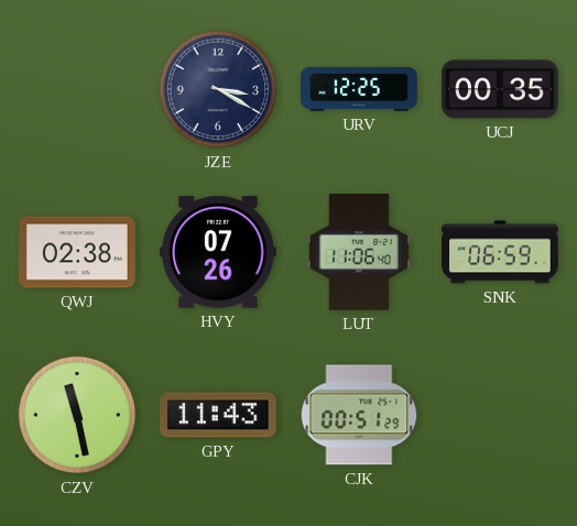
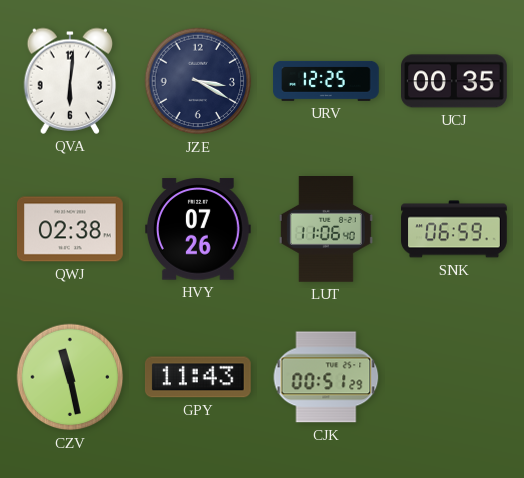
QVA: none -> 6:01
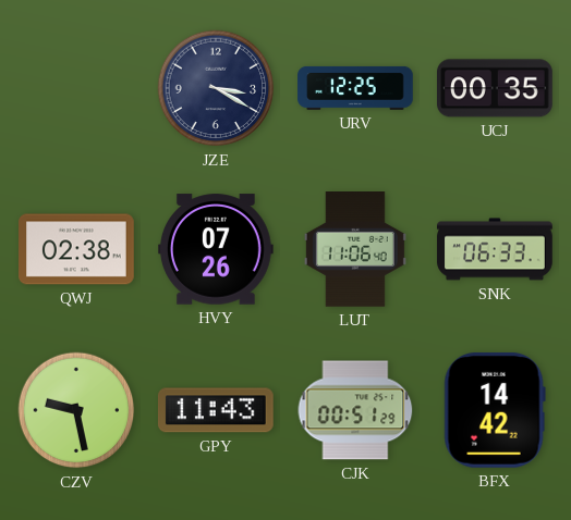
QVA: 6:01 -> none
SNK: 06:59 -> 06:33
CZV: 11:28 -> 9:28
BFX: none -> 14:42
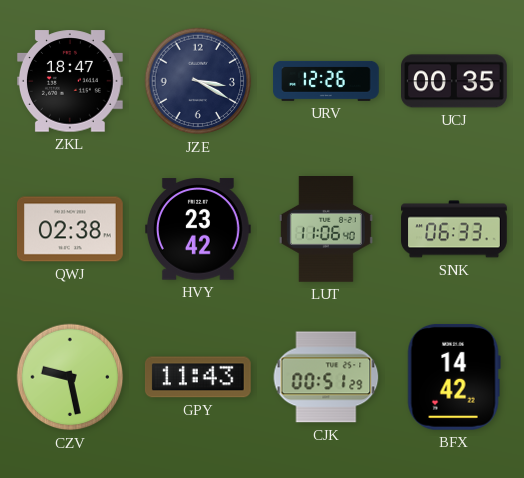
ZKL: none -> 18:47
URV: 12:25 -> 12:26
HVY: 07:26 -> 23:42
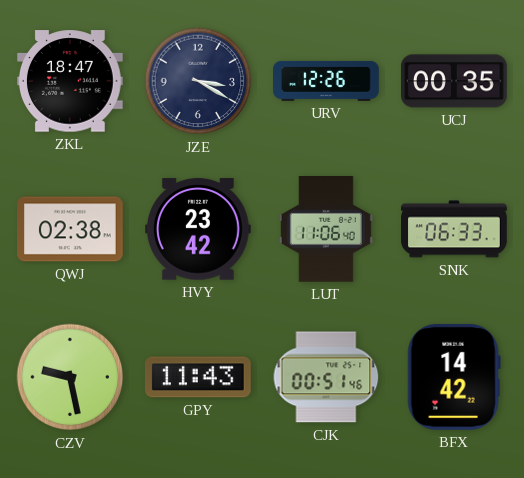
CJK: 00:51:29 -> 00:51:46
